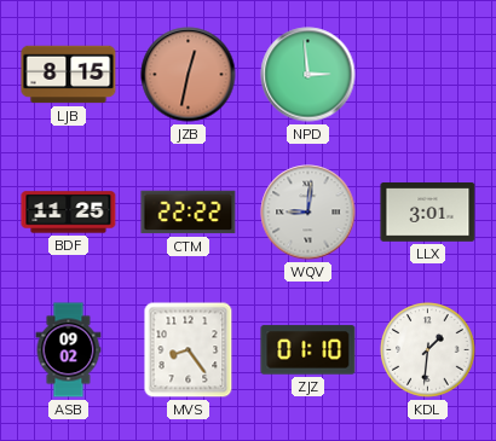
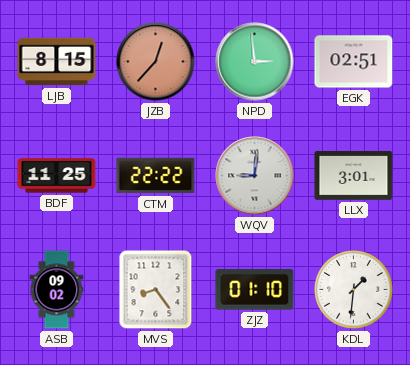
JZB: 12:32 -> 12:37
EGK: none -> 02:51
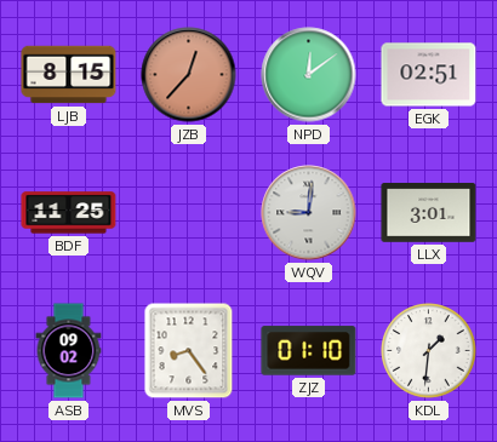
NPD: 2:59 -> 12:09
CTM: 22:22 -> none
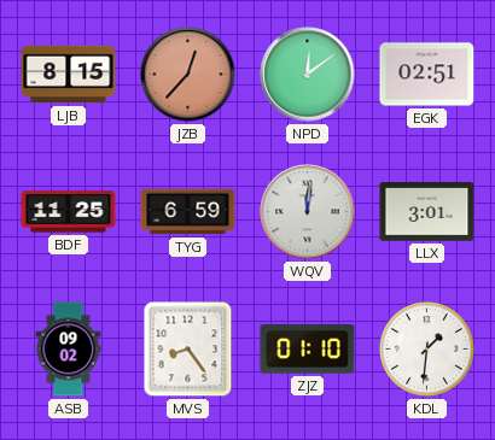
TYG: none -> 6:59
WQV: 9:01 -> 12:01
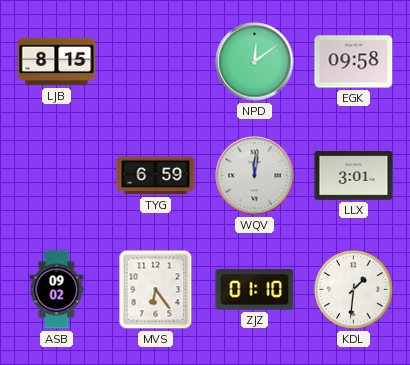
JZB: 12:37 -> none
EGK: 02:51 -> 09:58
BDF: 11:25 -> none
MVS: 8:24 -> 6:24
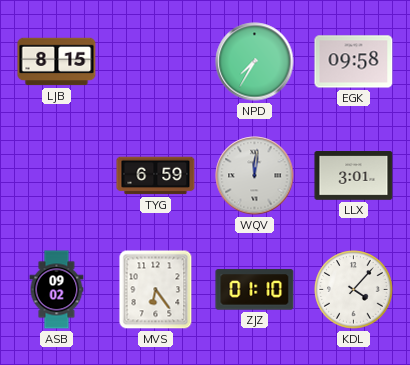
NPD: 12:09 -> 7:35
KDL: 1:31 -> 4:07
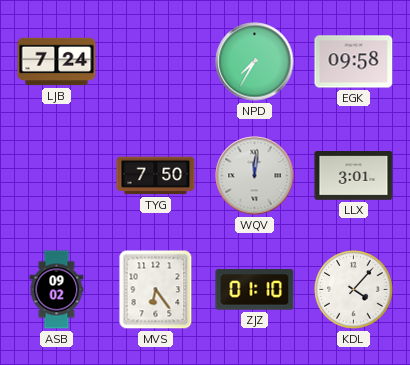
LJB: 8:15 -> 7:24
TYG: 6:59 -> 7:50
